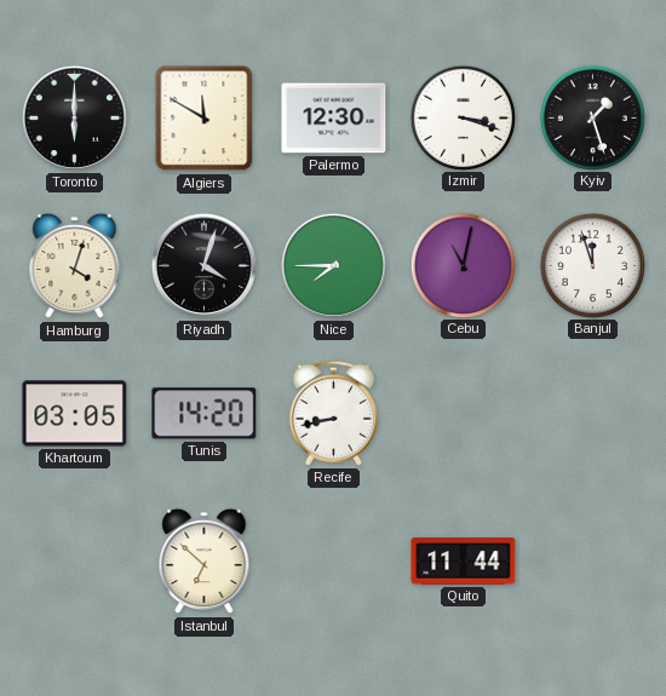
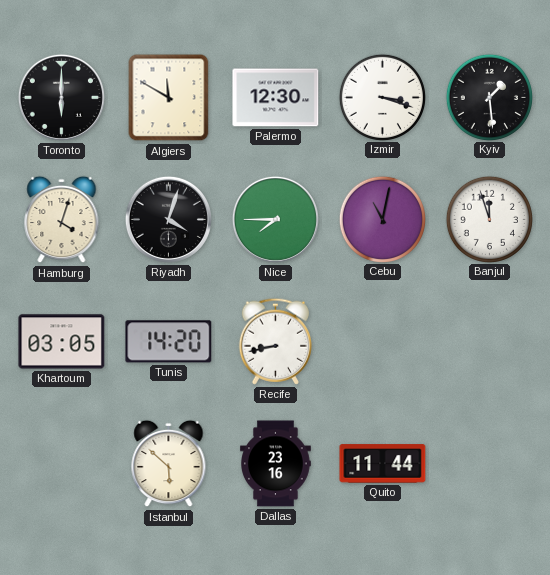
Kyiv: 1:27 -> 1:29
Istanbul: 6:52 -> 5:52
Dallas: none -> 23:16
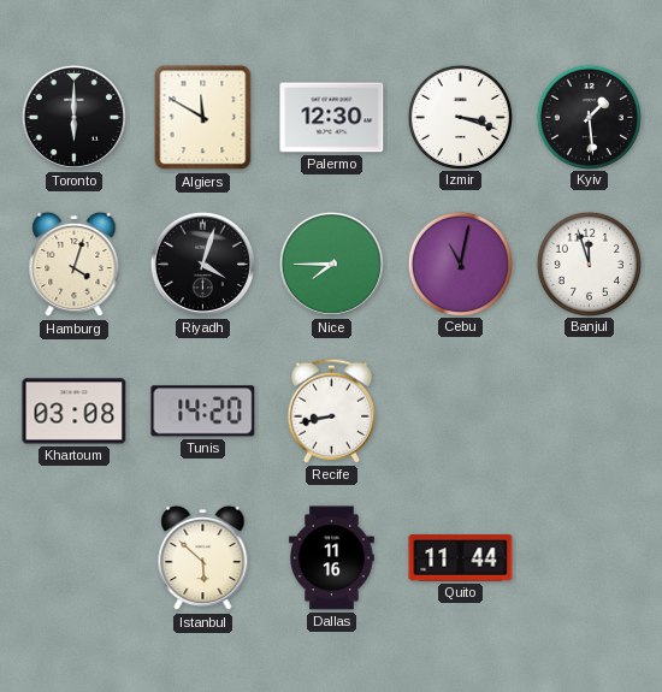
Khartoum: 03:05 -> 03:08
Dallas: 23:16 -> 11:16
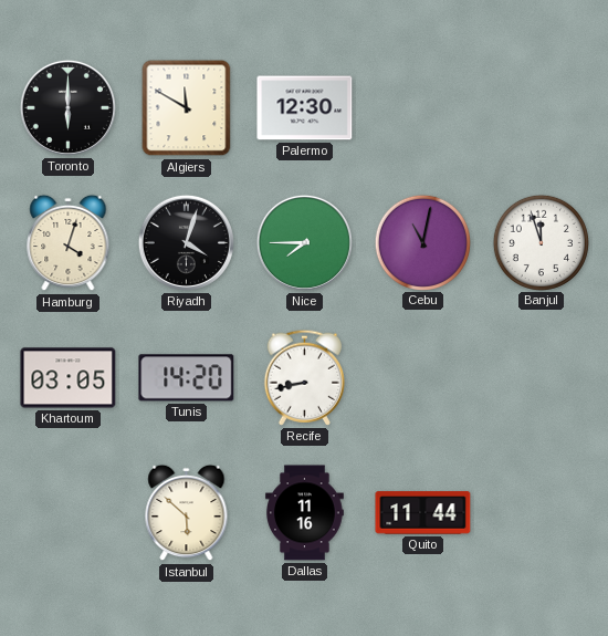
Izmir: 3:18 -> none
Kyiv: 1:29 -> none
Khartoum: 03:08 -> 03:05
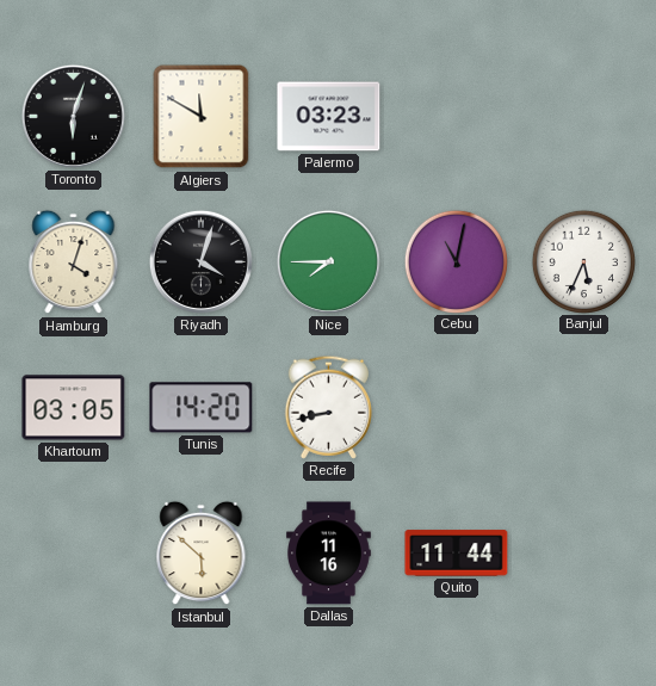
Toronto: 6:00 -> 6:03
Palermo: 12:30 -> 03:23
Banjul: 11:57 -> 5:34
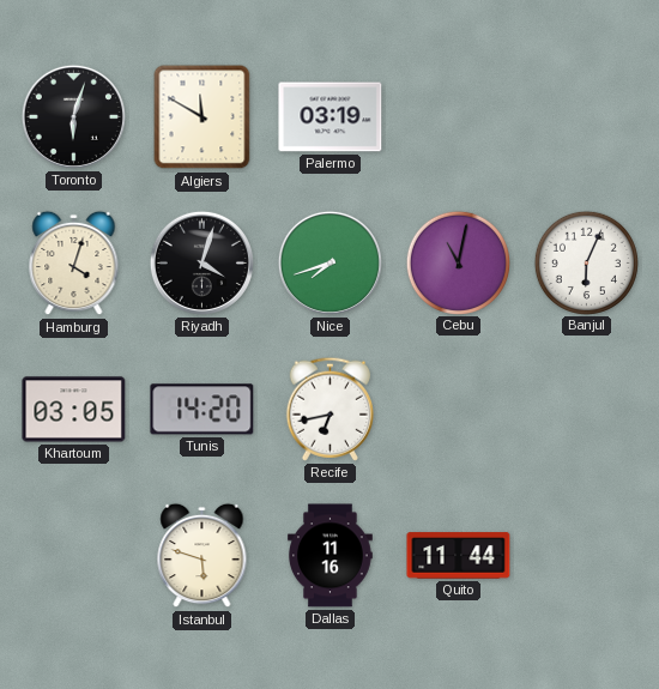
Palermo: 03:23 -> 03:19
Nice: 7:45 -> 7:42
Banjul: 5:34 -> 6:04
Recife: 8:43 -> 6:43
Istanbul: 5:52 -> 5:48
